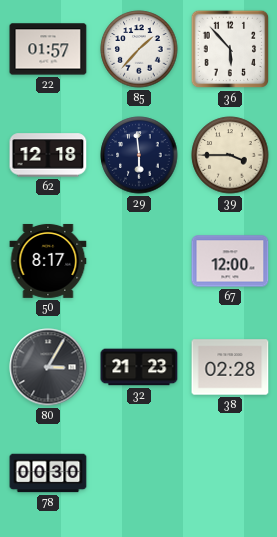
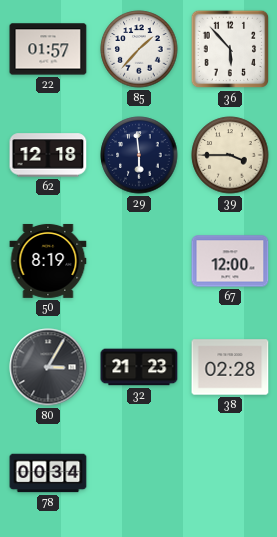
50: 8:17 -> 8:19
78: 00:30 -> 00:34
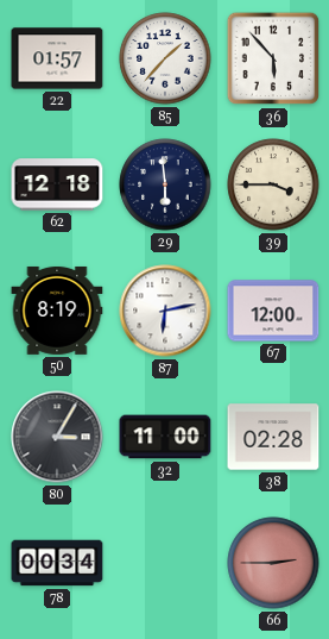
87: none -> 6:13
32: 21:23 -> 11:00
66: none -> 2:45
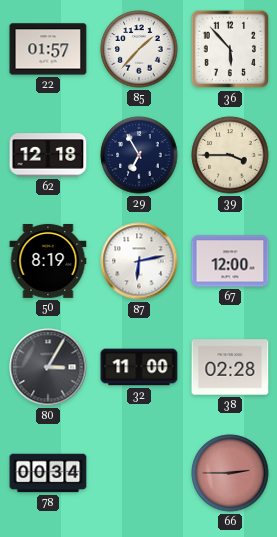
29: 5:59 -> 6:55
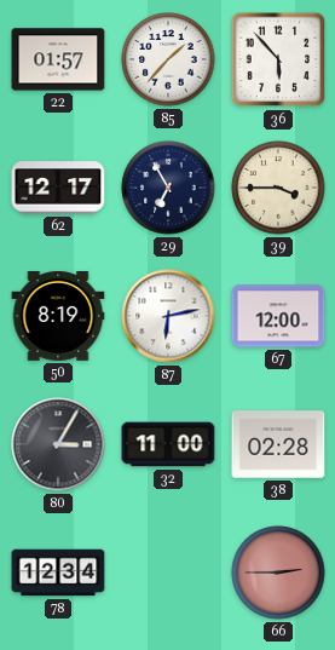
62: 12:18 -> 12:17
78: 00:34 -> 12:34
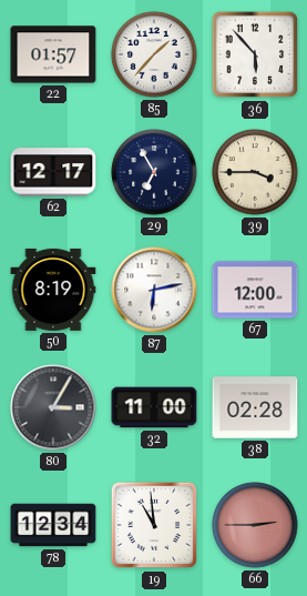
19: none -> 10:59
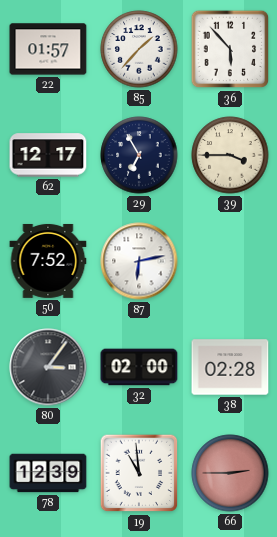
50: 8:19 -> 7:52
67: 12:00 -> none
80: 3:05 -> 3:06
32: 11:00 -> 02:00
78: 12:34 -> 12:39
